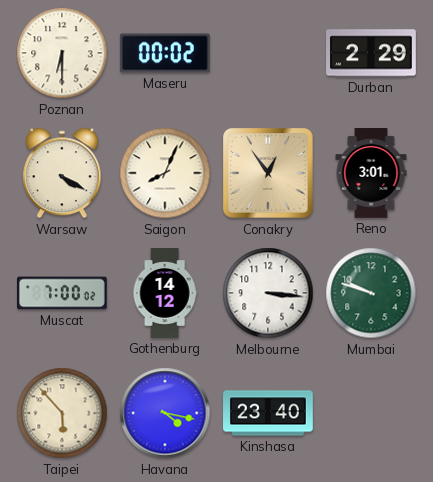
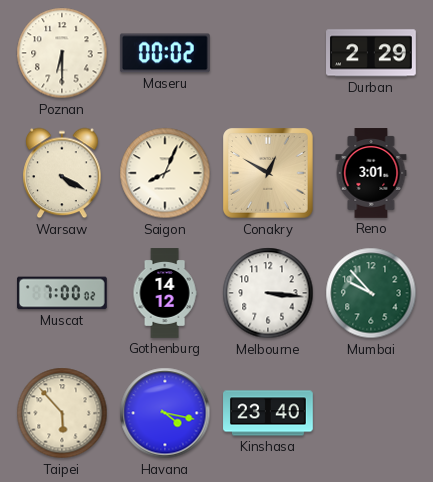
Conakry: 12:54 -> 12:50
Mumbai: 9:48 -> 9:53
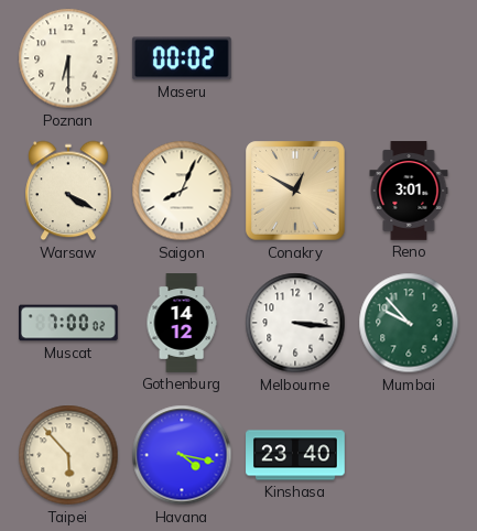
Durban: 2:29 -> none
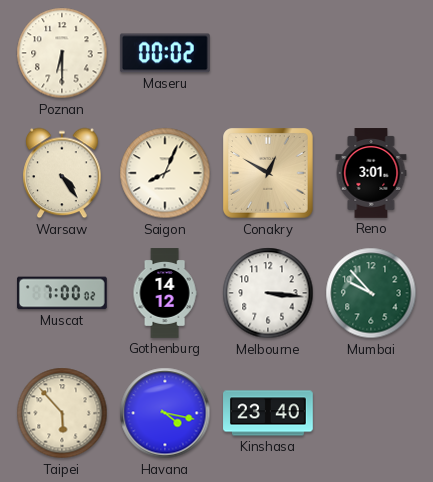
Warsaw: 4:20 -> 4:24
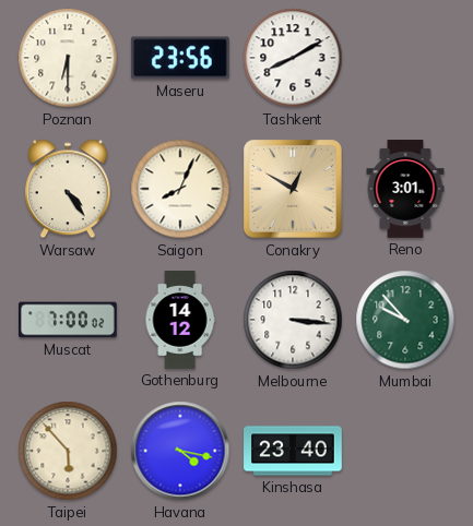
Maseru: 00:02 -> 23:56
Tashkent: none -> 8:10
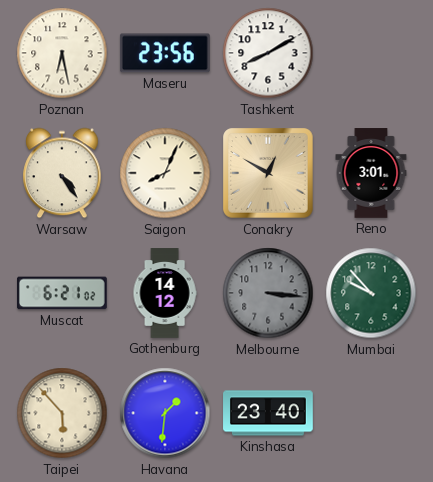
Poznan: 6:30 -> 6:28
Muscat: 7:00 -> 6:21
Melbourne dial: white -> grey
Havana: 4:17 -> 1:31
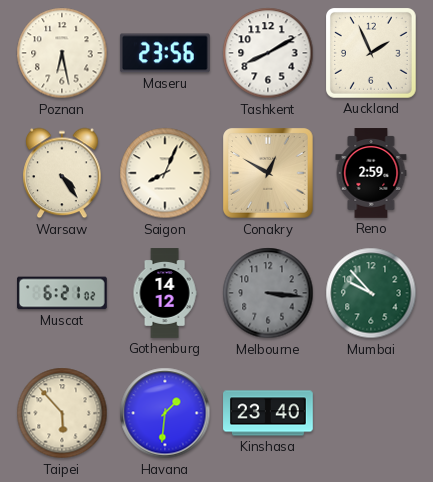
Auckland: none -> 1:56
Reno: 3:01 -> 2:59
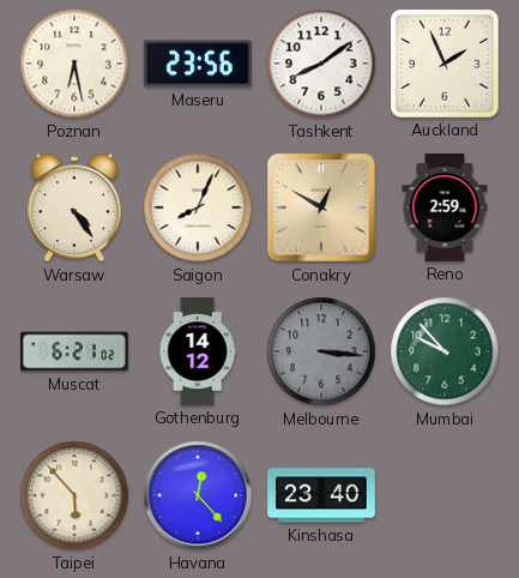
Tashkent: 8:10 -> 8:09
Havana: 1:31 -> 12:23
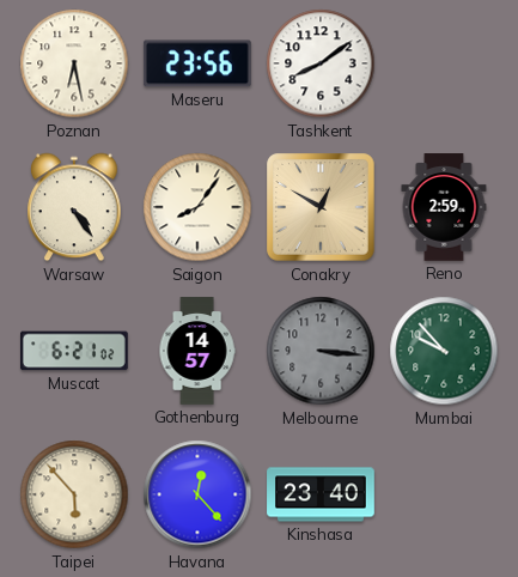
Auckland: 1:56 -> none
Saigon: 8:04 -> 8:06
Gothenburg: 14:12 -> 14:57
